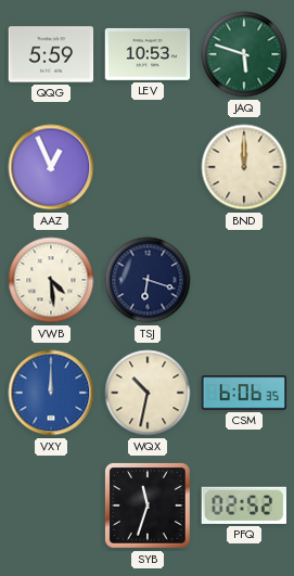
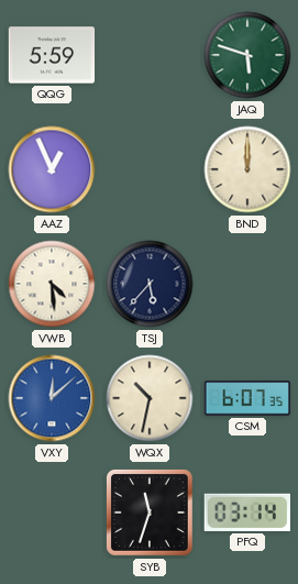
LEV: 10:53 -> none
TSJ: 6:18 -> 5:37
VXY: 12:00 -> 12:08
CSM: 6:06 -> 6:07
PFQ: 02:52 -> 03:14
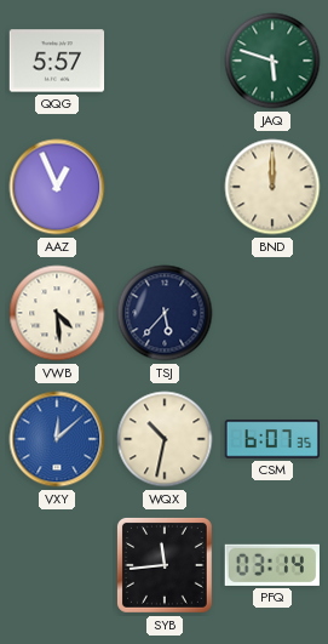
QQG: 5:59 -> 5:57
SYB: 11:33 -> 11:44
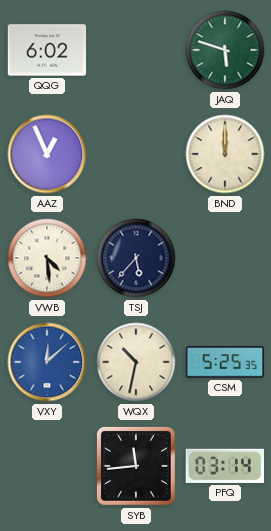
QQG: 5:57 -> 6:02
CSM: 6:07 -> 5:25
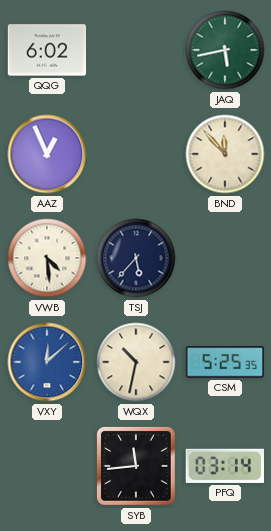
JAQ: 5:48 -> 5:43
BND: 12:00 -> 11:53
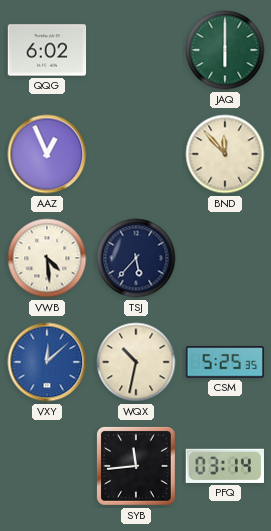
JAQ: 5:43 -> 6:00
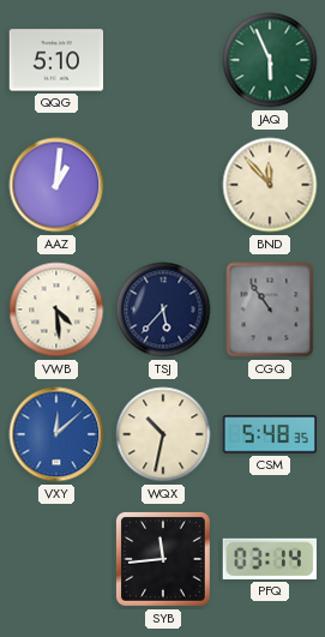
QQG: 6:02 -> 5:10
JAQ: 6:00 -> 5:56
AAZ: 12:56 -> 1:01
CGQ: none -> 10:54
CSM: 5:25 -> 5:48
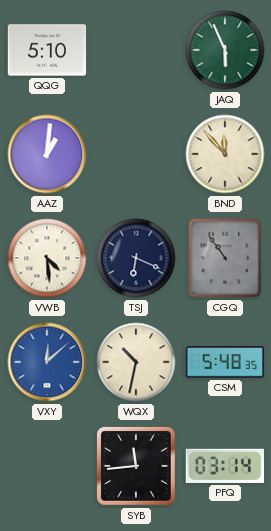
TSJ: 5:37 -> 6:19
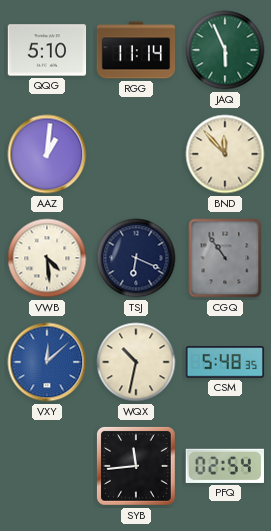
RGG: none -> 11:14
PFQ: 03:14 -> 02:54
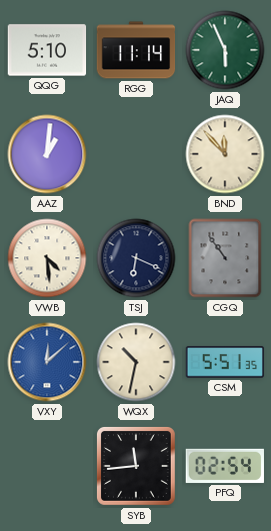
CSM: 5:48 -> 5:51
